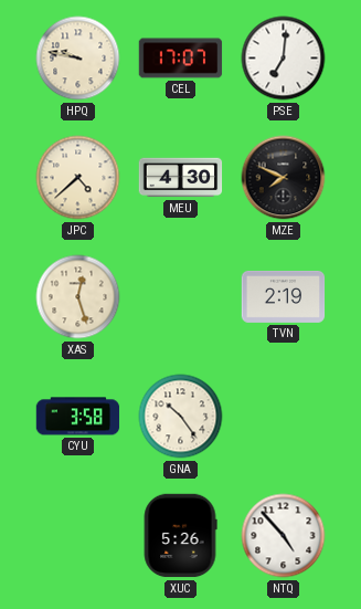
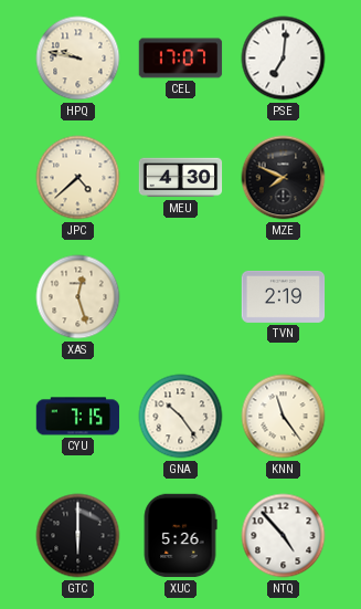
CYU: 3:58 -> 7:15
KNN: none -> 11:24
GTC: none -> 6:00
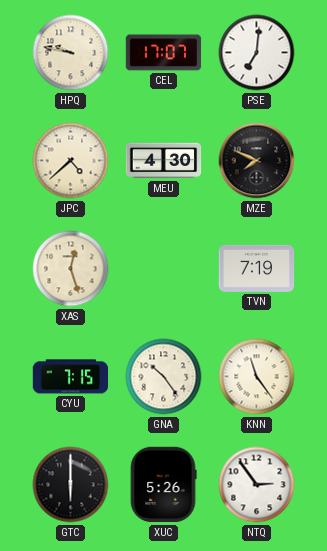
TVN: 2:19 -> 7:19
NTQ: 4:53 -> 2:54
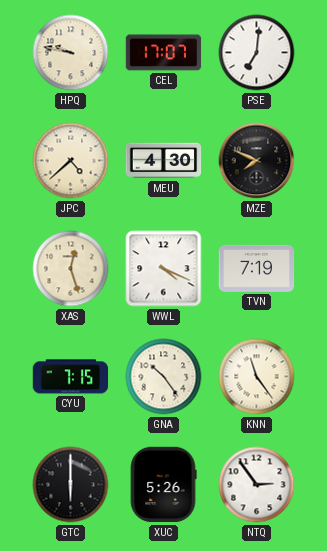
WWL: none -> 4:19
